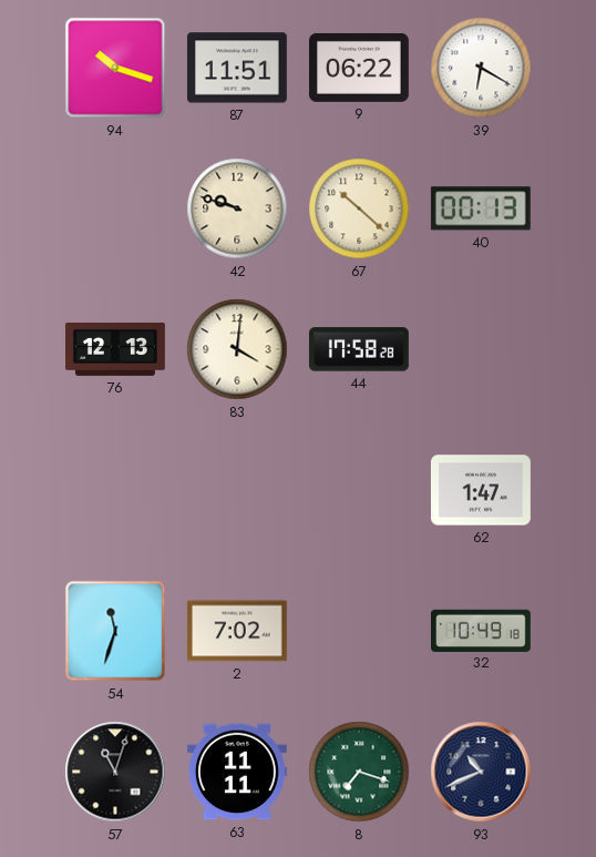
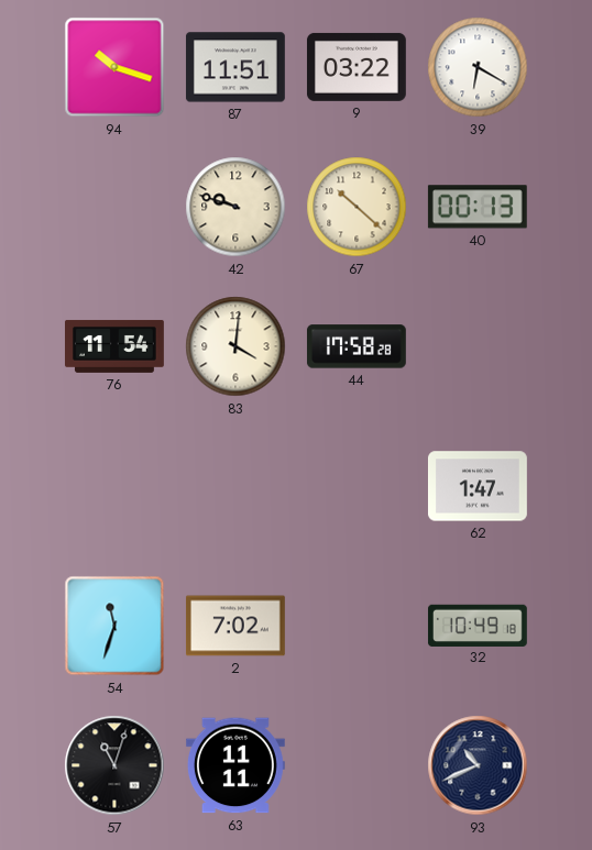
9: 06:22 -> 03:22
76: 12:13 -> 11:54
8: 7:18 -> none
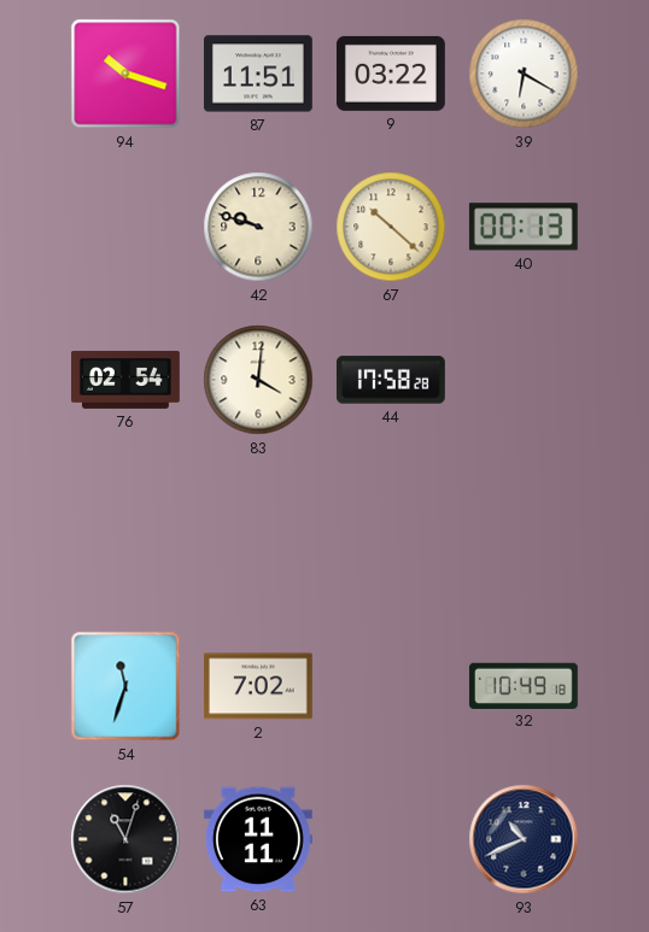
76: 11:54 -> 02:54
62: 1:47 -> none
